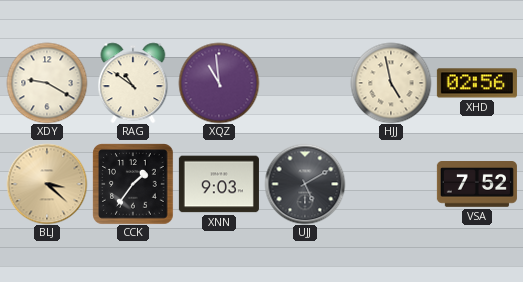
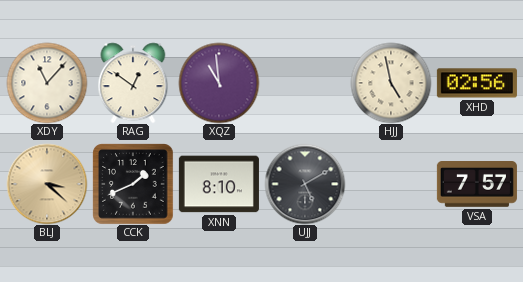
XDY: 9:20 -> 11:07
RAG: 10:51 -> 12:51
CCK: 1:36 -> 1:41
XNN: 9:03 -> 8:10
VSA: 7:52 -> 7:57
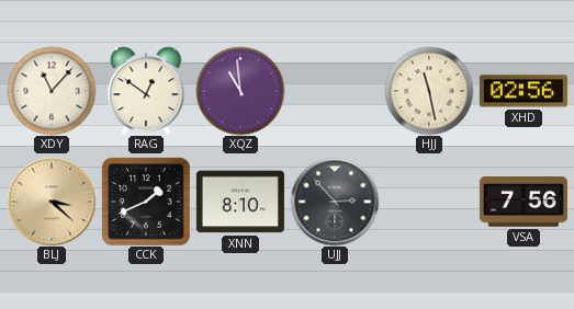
HJJ: 4:58 -> 11:28
UJJ: 5:10 -> 2:53
VSA: 7:57 -> 7:56
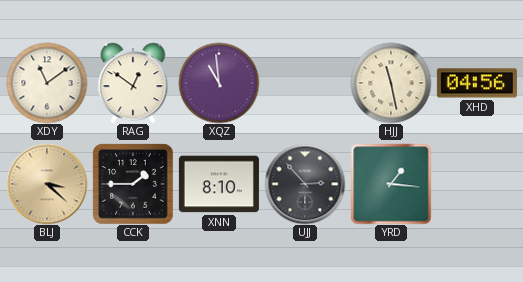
XDY: 11:07 -> 11:09
XHD: 02:56 -> 04:56
CCK: 1:41 -> 1:45
YRD: none -> 1:16
VSA: 7:56 -> none
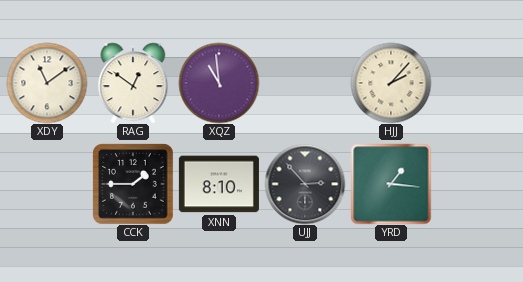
HJJ: 11:28 -> 2:07
XHD: 04:56 -> none
BLJ: 3:22 -> none
